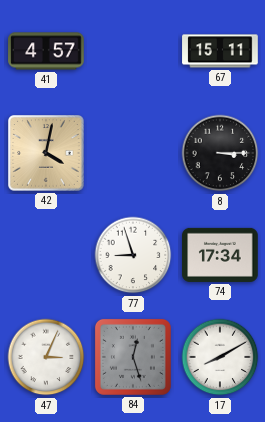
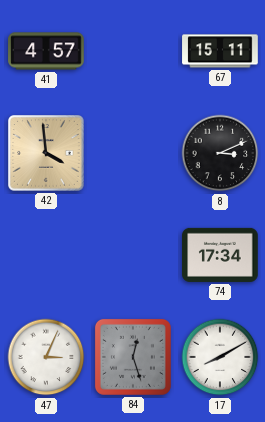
42: 4:02 -> 3:59
8: 3:15 -> 3:11
77: 8:57 -> none
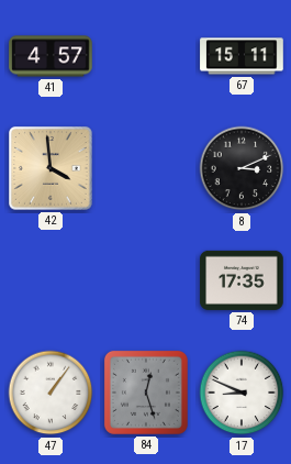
74: 17:34 -> 17:35
47: 3:04 -> 1:06
17: 8:10 -> 8:49
